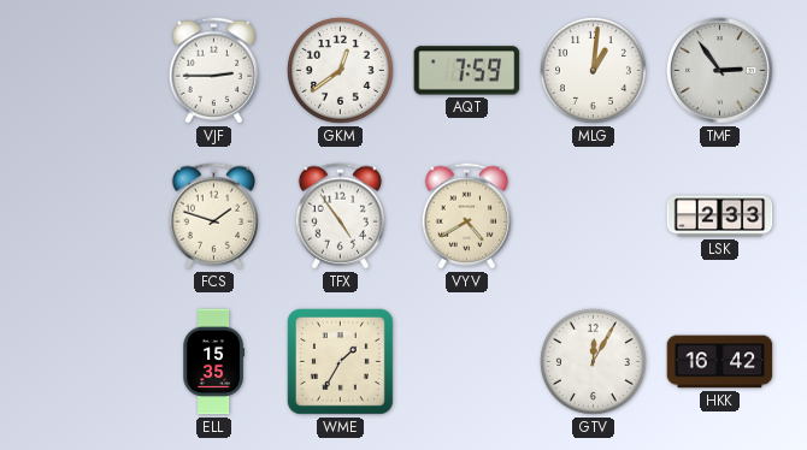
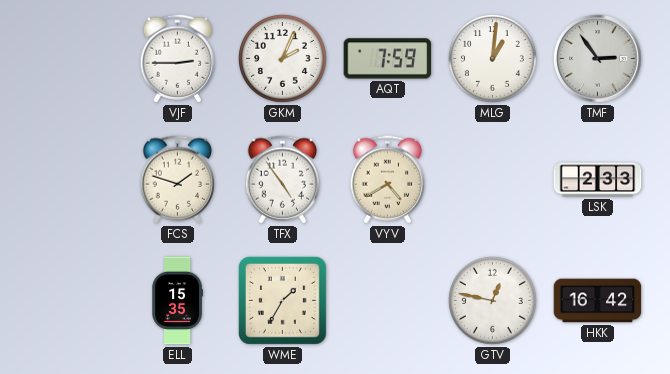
GKM: 12:39 -> 2:04
GTV: 12:05 -> 12:47
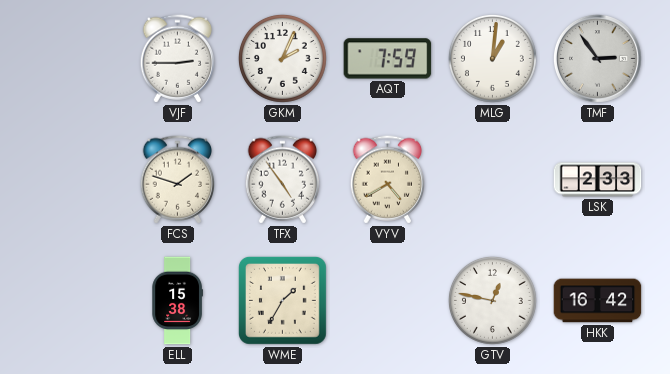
ELL: 15:35 -> 15:38
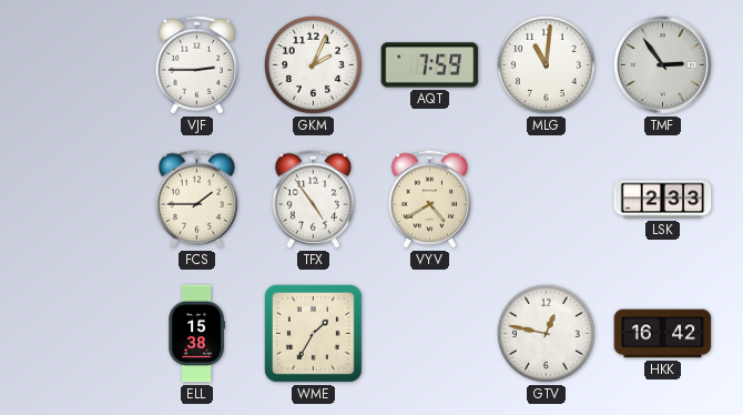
MLG: 1:01 -> 11:01
FCS: 1:48 -> 1:45
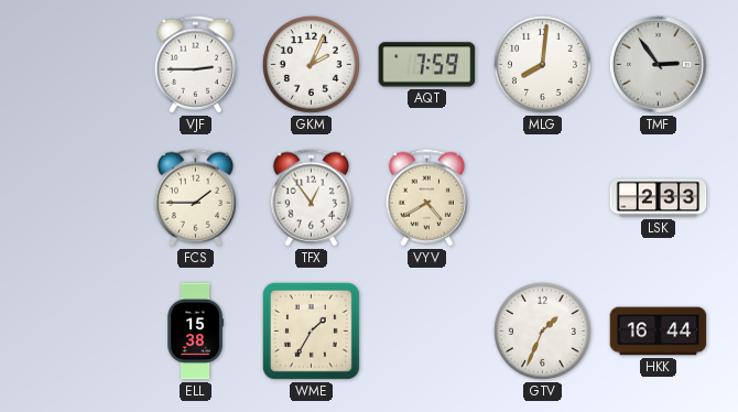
MLG: 11:01 -> 8:01
TFX: 4:54 -> 12:54
GTV: 12:47 -> 1:34
HKK: 16:42 -> 16:44
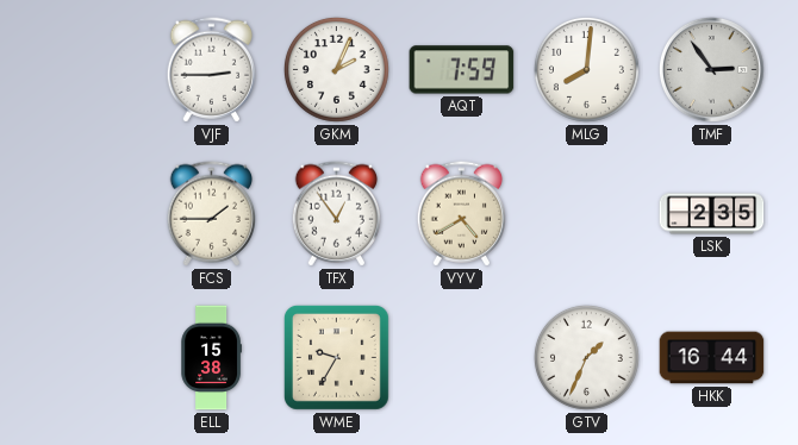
LSK: 2:33 -> 2:35
WME: 1:35 -> 9:35
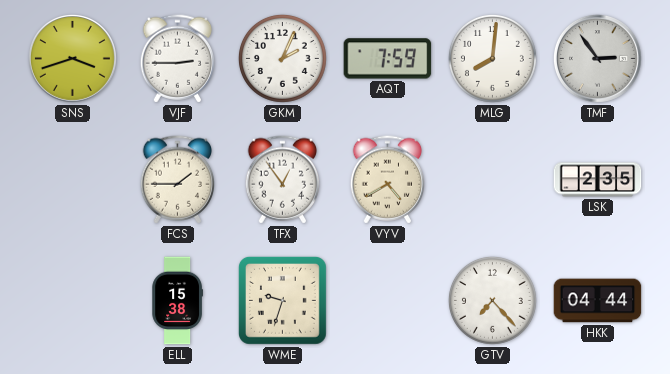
SNS: none -> 3:42
WME: 9:35 -> 9:33
GTV: 1:34 -> 7:23
HKK: 16:44 -> 04:44
